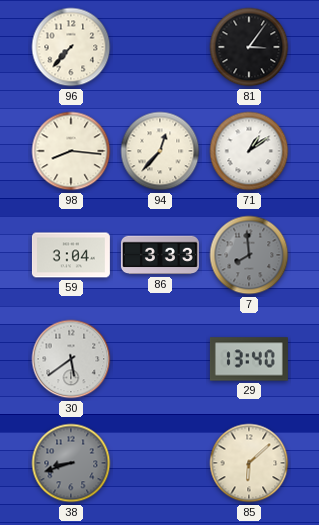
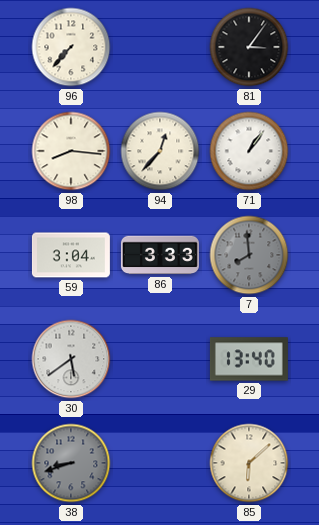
71: 1:09 -> 1:06
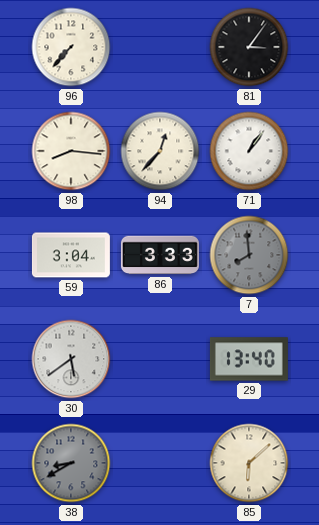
38: 8:42 -> 8:40
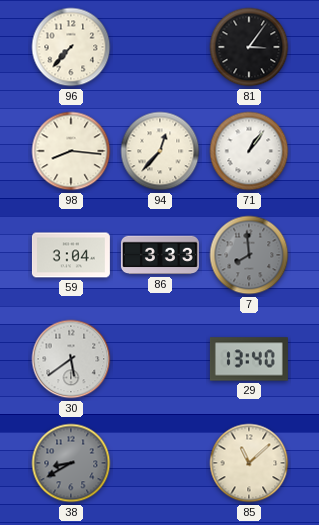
85: 6:08 -> 11:08
